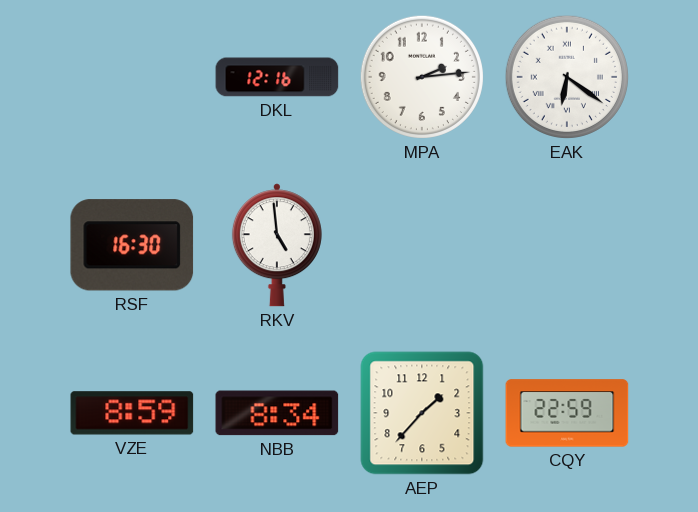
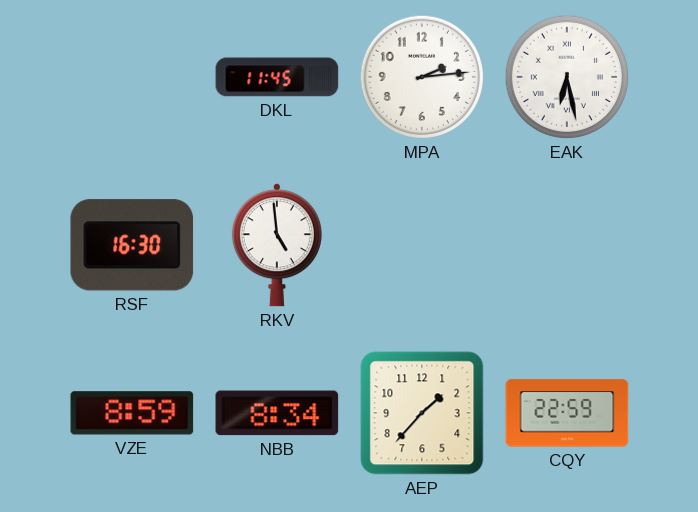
DKL: 12:16 -> 11:45
EAK: 6:21 -> 6:28
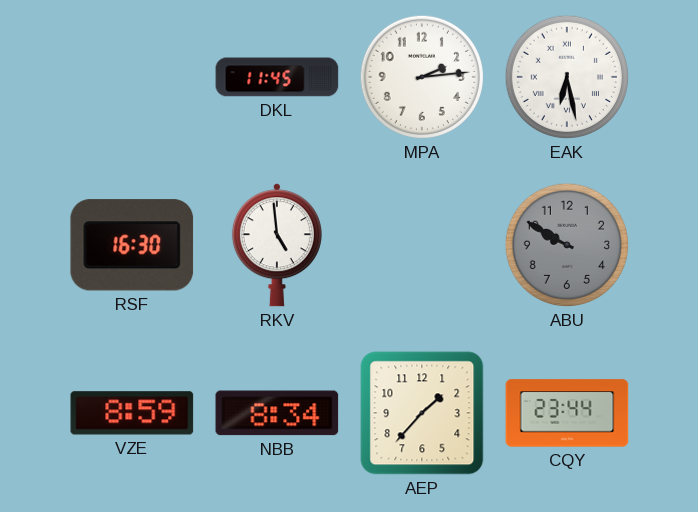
ABU: none -> 9:50
CQY: 22:59 -> 23:44
